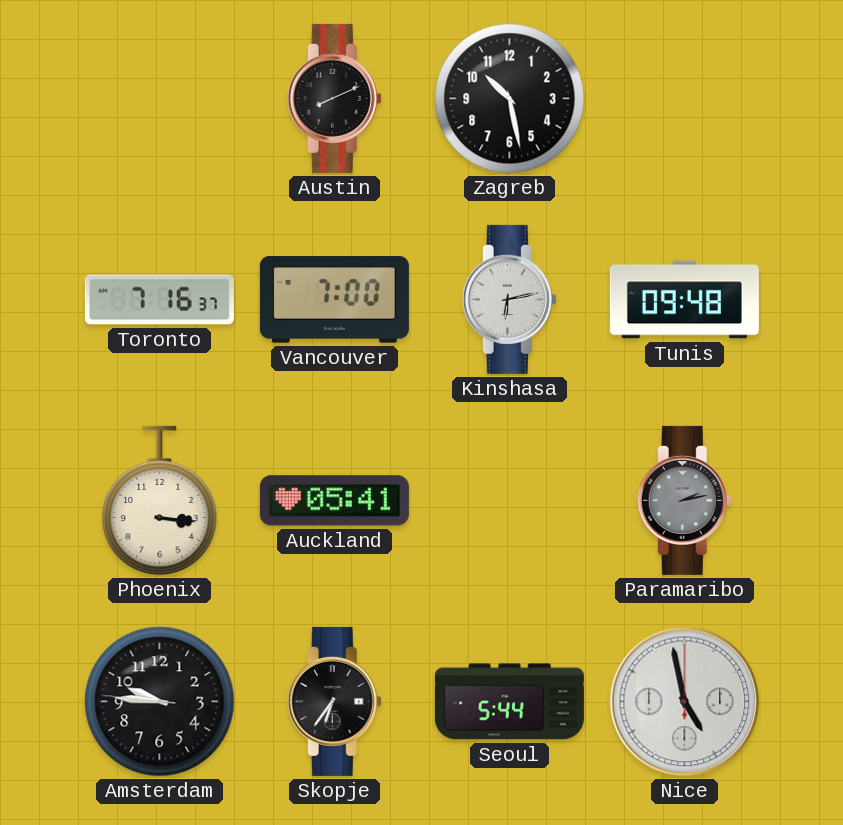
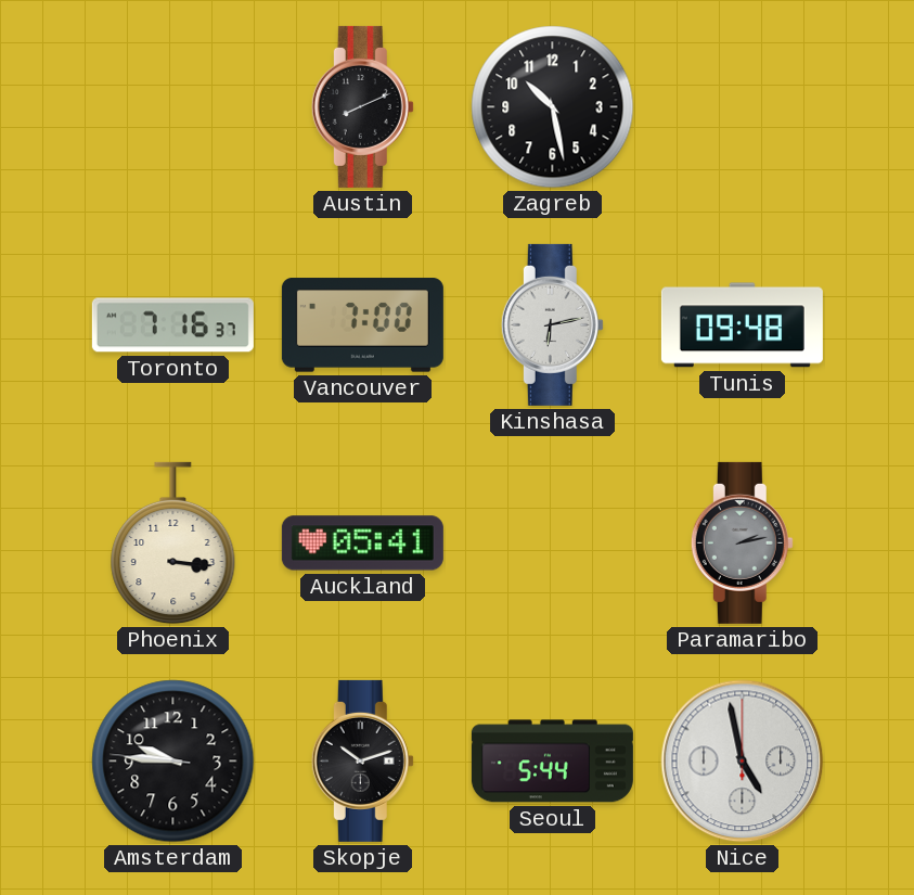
Skopje: 6:36 -> 10:12
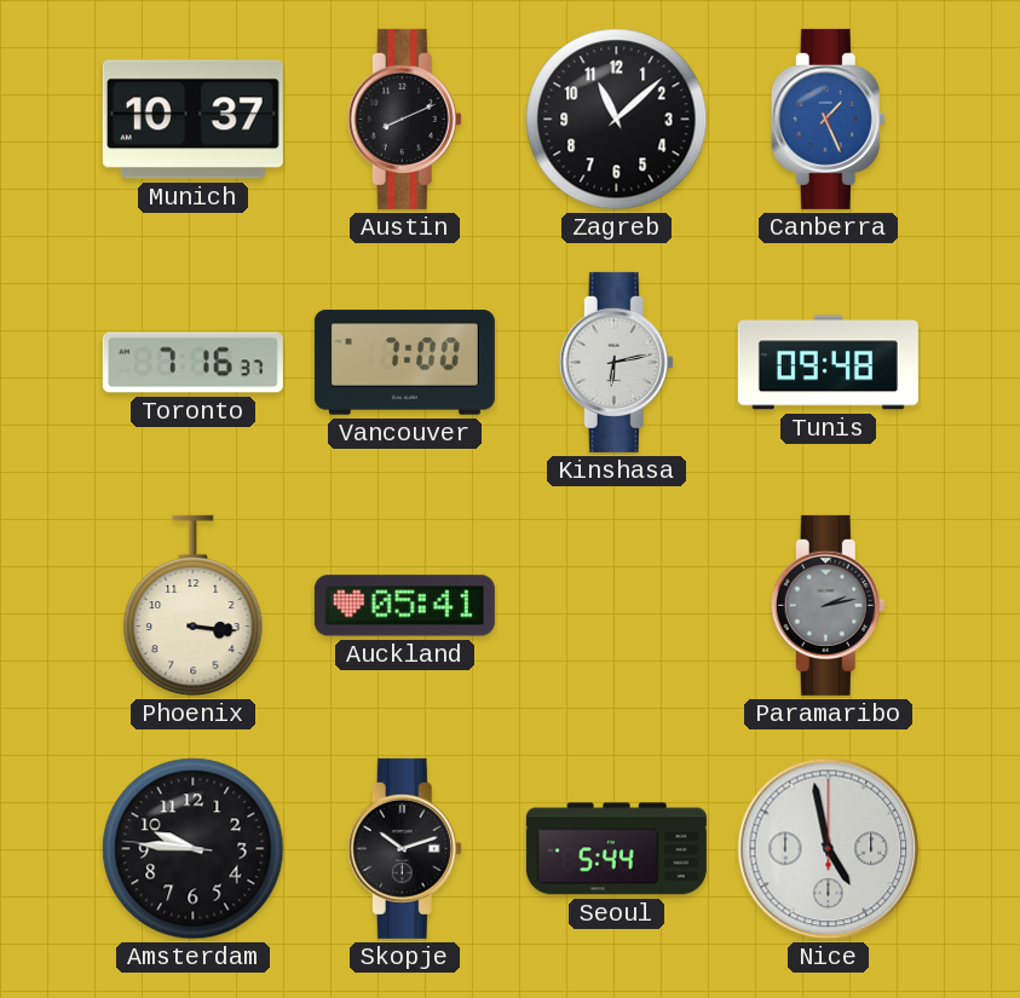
Munich: none -> 10:37
Zagreb: 10:28 -> 11:08
Canberra: none -> 1:26
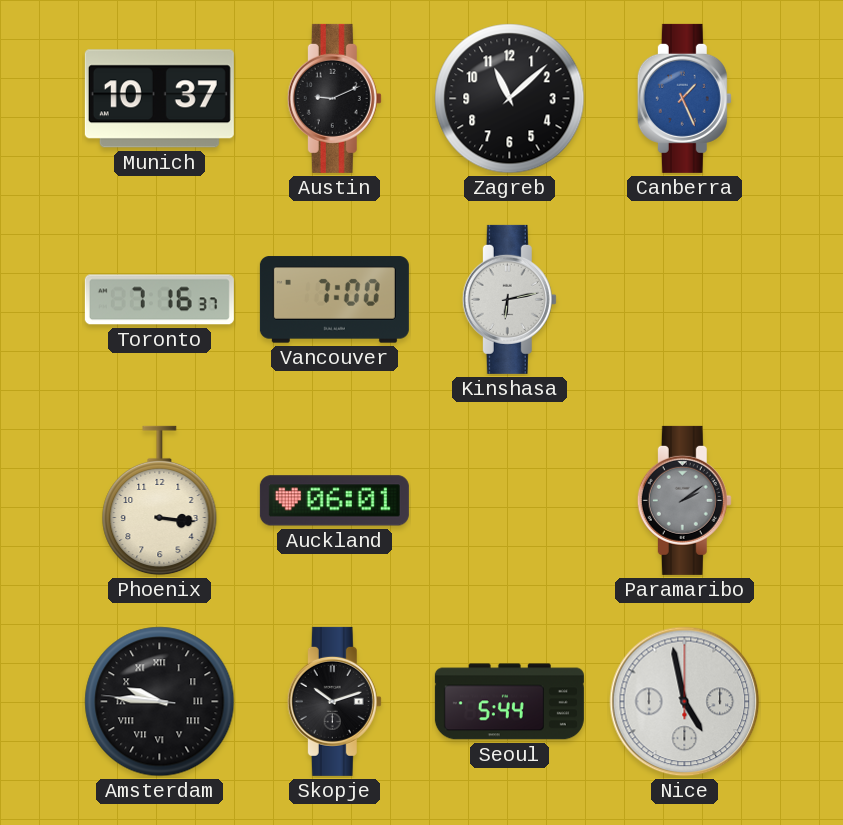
Austin: 8:11 -> 9:11
Tunis: 09:48 -> none
Auckland: 05:41 -> 06:01
Paramaribo: 2:13 -> 2:09
Amsterdam numerals: Arabic -> Roman
